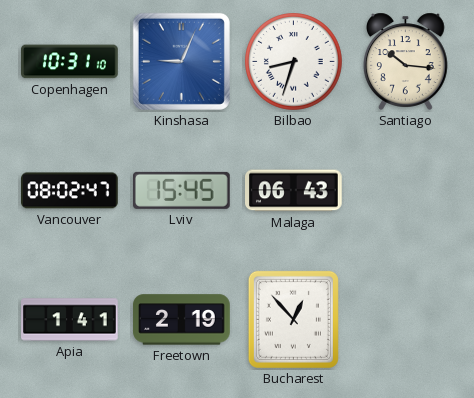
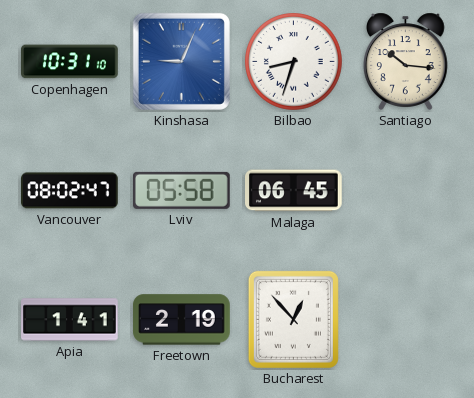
Lviv: 15:45 -> 05:58
Malaga: 06:43 -> 06:45
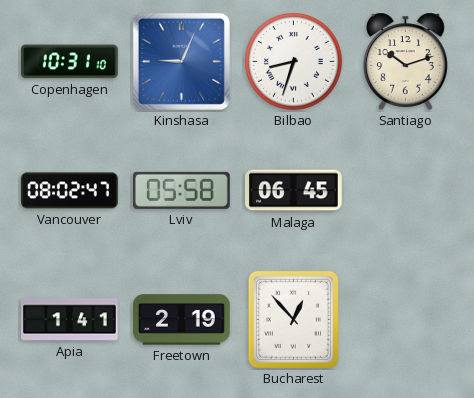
Santiago: 10:16 -> 10:12
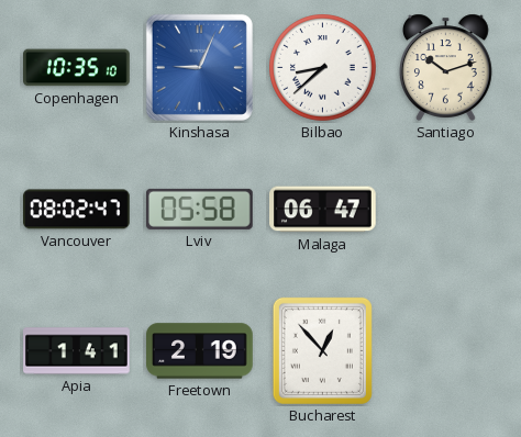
Copenhagen: 10:31 -> 10:35
Bilbao: 8:33 -> 8:38
Malaga: 06:45 -> 06:47
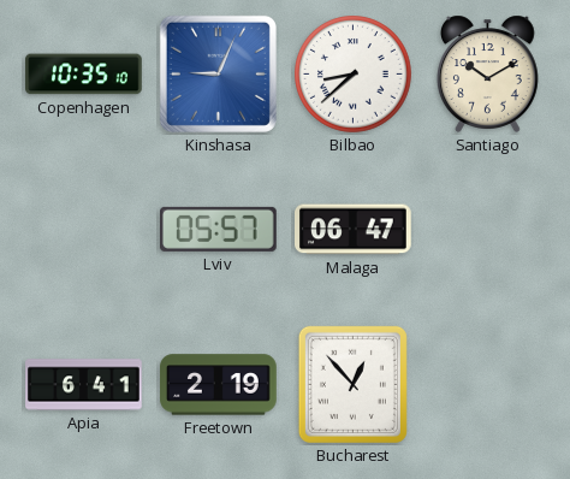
Santiago: 10:12 -> 10:10
Vancouver: 08:02 -> none
Lviv: 05:58 -> 05:57
Apia: 1:41 -> 6:41
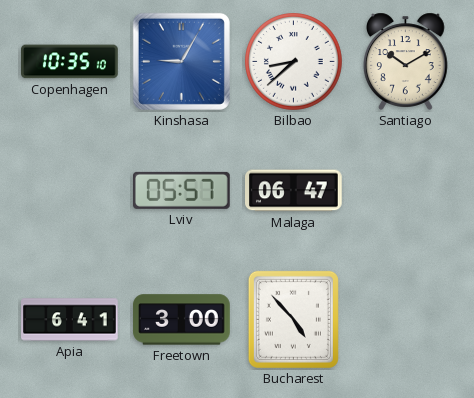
Kinshasa: 9:04 -> 9:05
Freetown: 2:19 -> 3:00
Bucharest: 12:53 -> 4:53
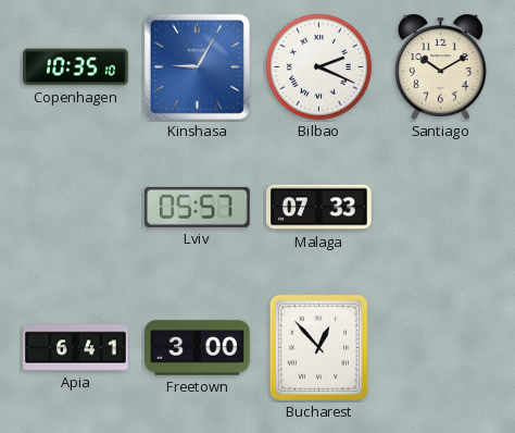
Bilbao: 8:38 -> 2:19
Malaga: 06:47 -> 07:33
Bucharest: 4:53 -> 12:53
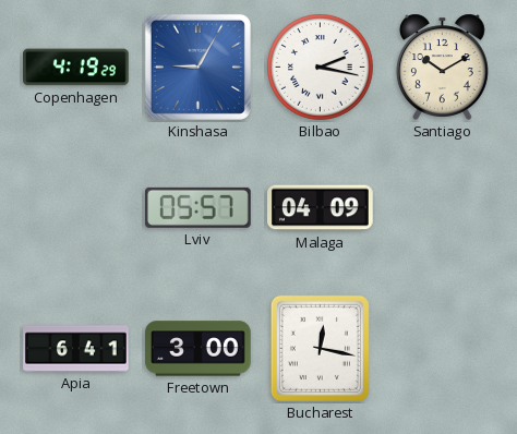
Copenhagen: 10:35 -> 4:19
Bilbao: 2:19 -> 2:17
Malaga: 07:33 -> 04:09
Bucharest: 12:53 -> 12:17
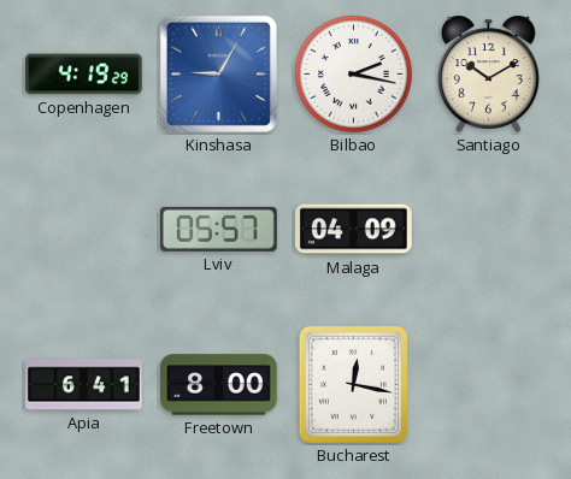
Freetown: 3:00 -> 8:00
